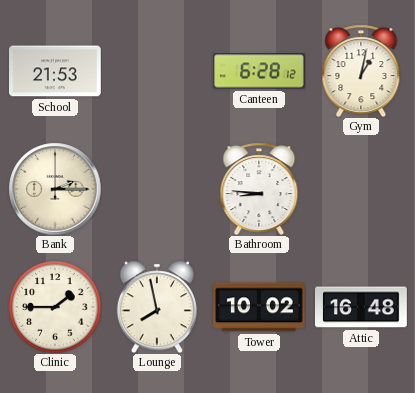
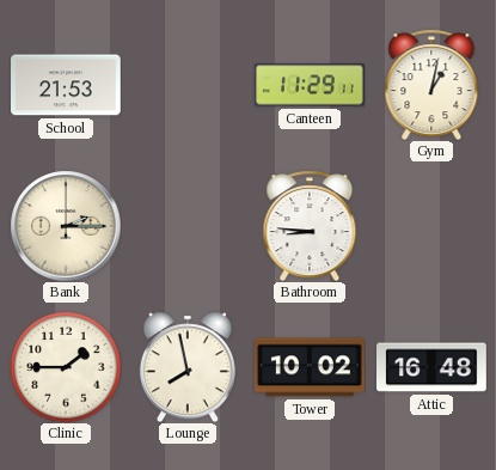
Canteen: 6:28 -> 11:29
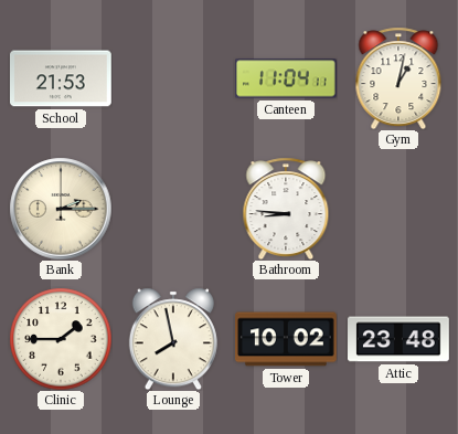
Canteen: 11:29 -> 11:04
Attic: 16:48 -> 23:48
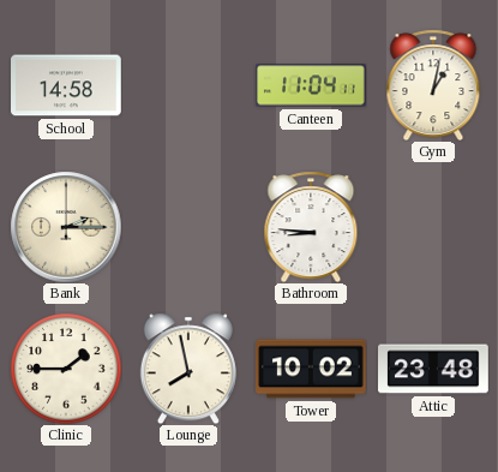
School: 21:53 -> 14:58
